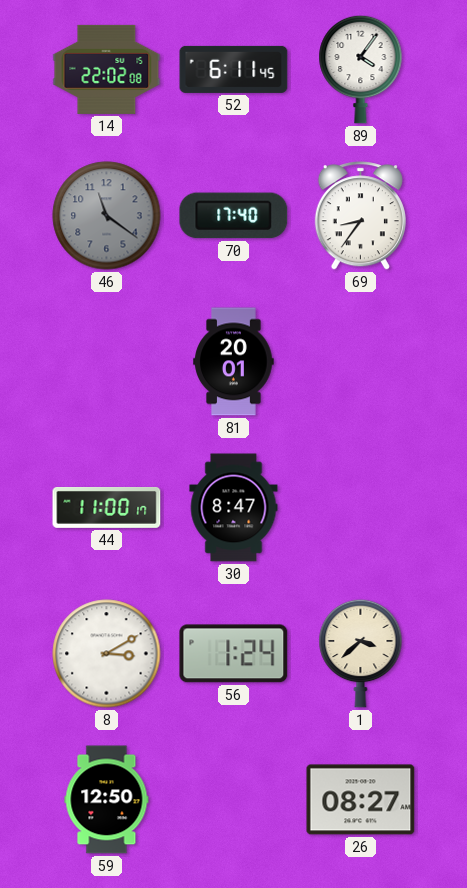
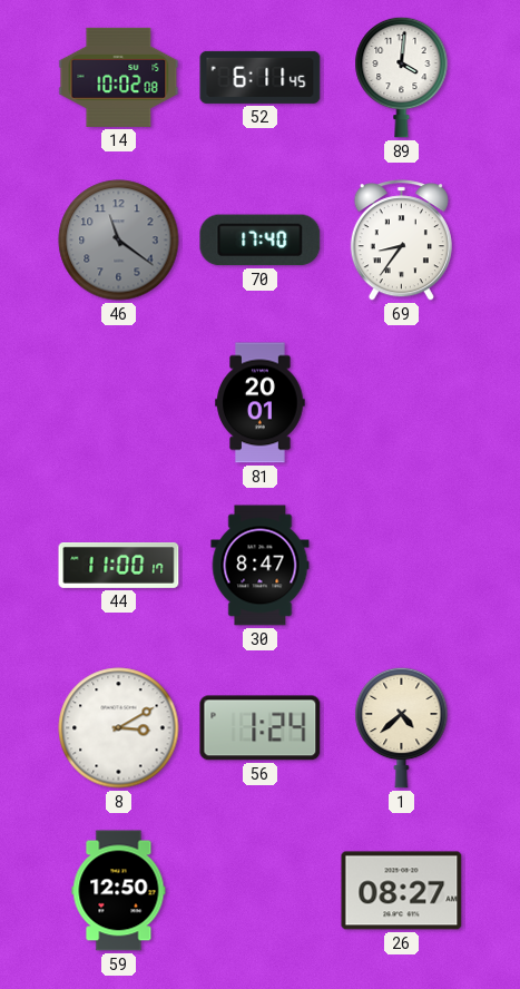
14: 22:02 -> 10:02
89: 4:06 -> 4:01
1: 3:38 -> 4:38
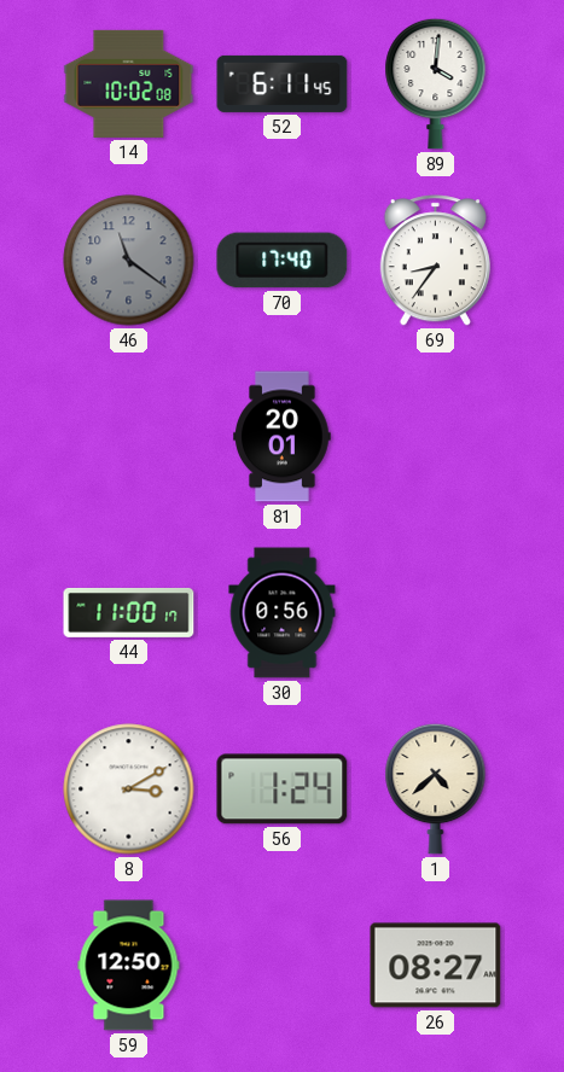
30: 8:47 -> 0:56
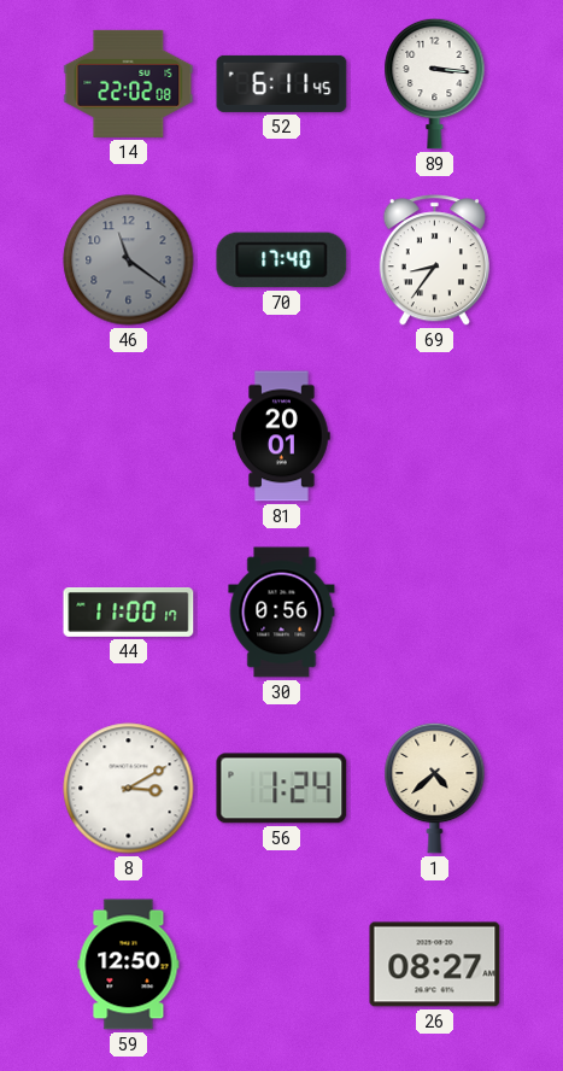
14: 10:02 -> 22:02
89: 4:01 -> 3:16
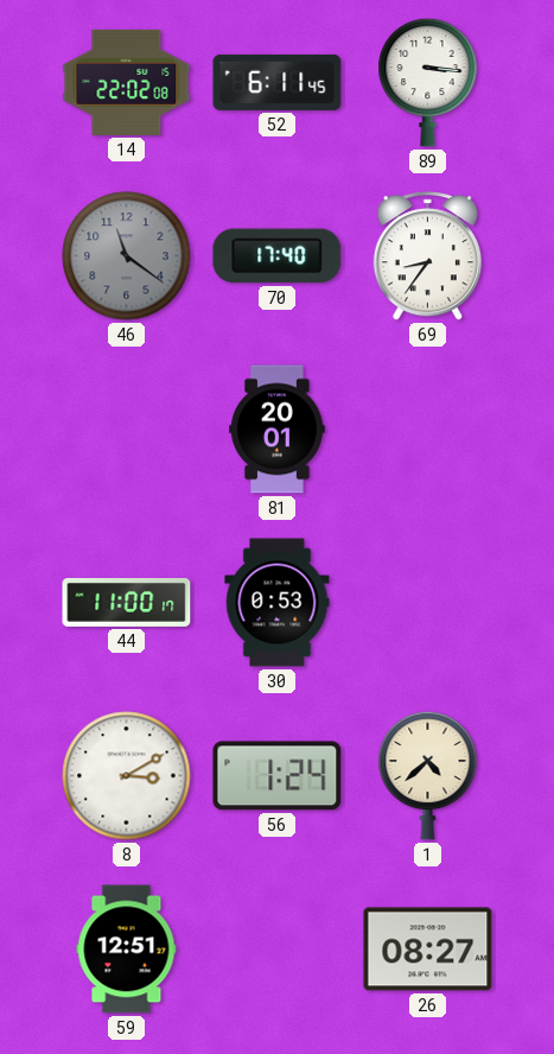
30: 0:56 -> 0:53
59: 12:50 -> 12:51
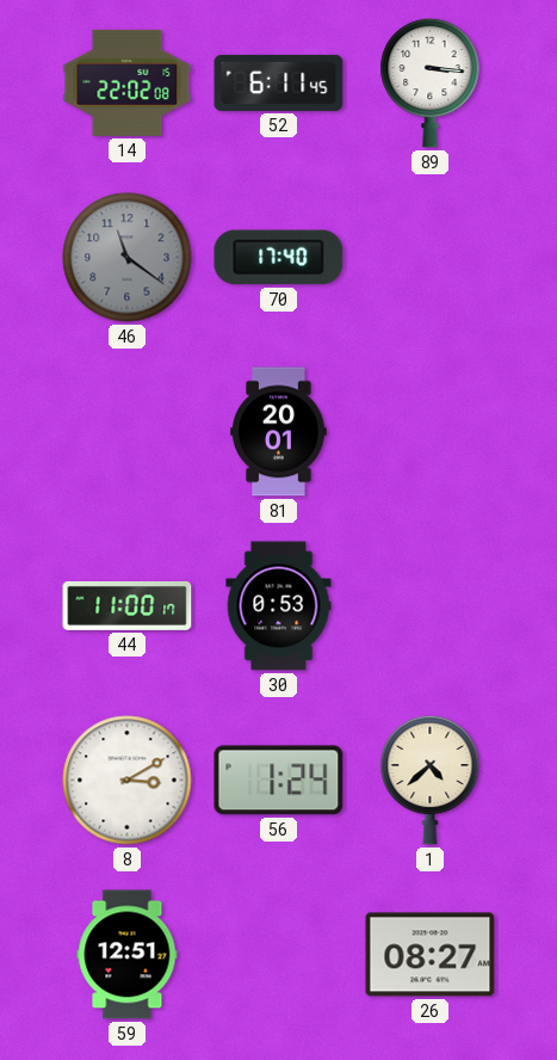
69: 8:36 -> none
